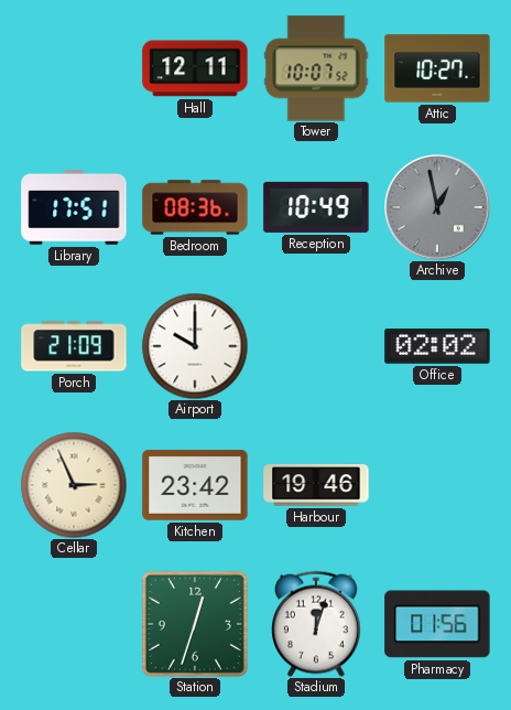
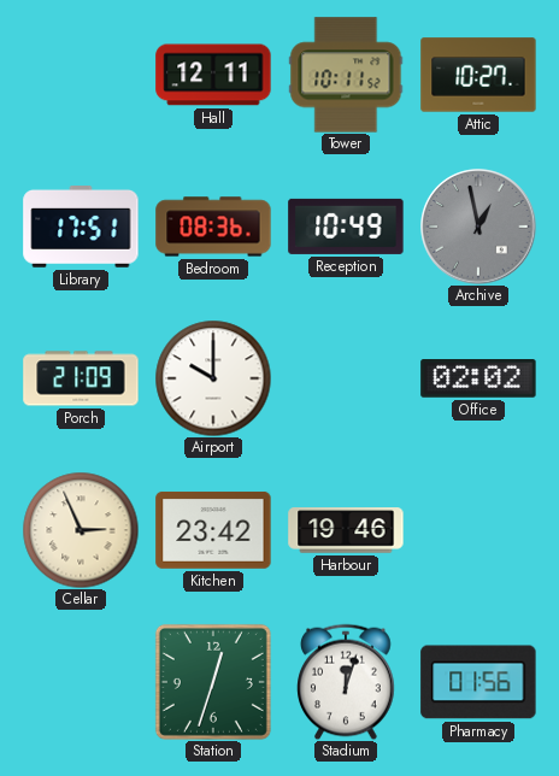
Tower: 10:07 -> 10:11
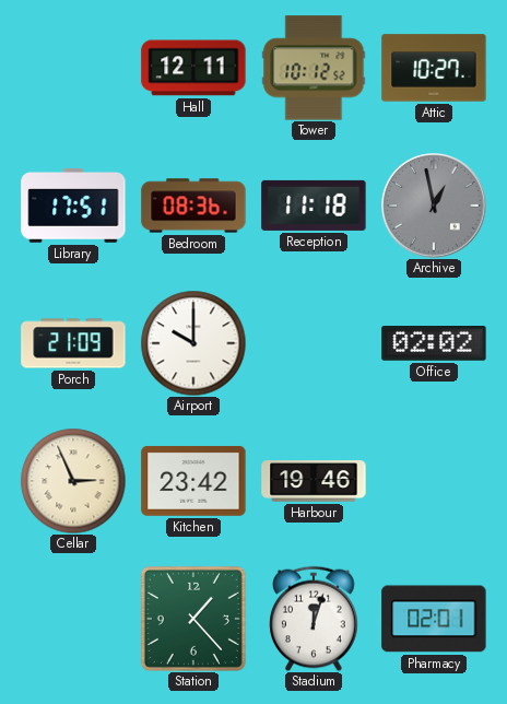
Tower: 10:11 -> 10:12
Reception: 10:49 -> 11:18
Station: 12:33 -> 1:23
Pharmacy: 01:56 -> 02:01
